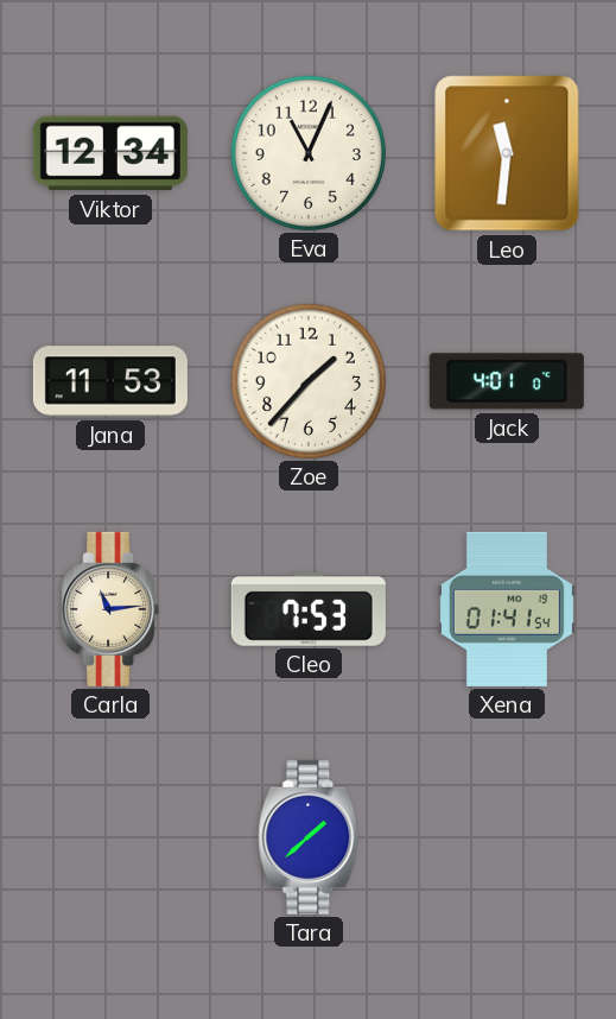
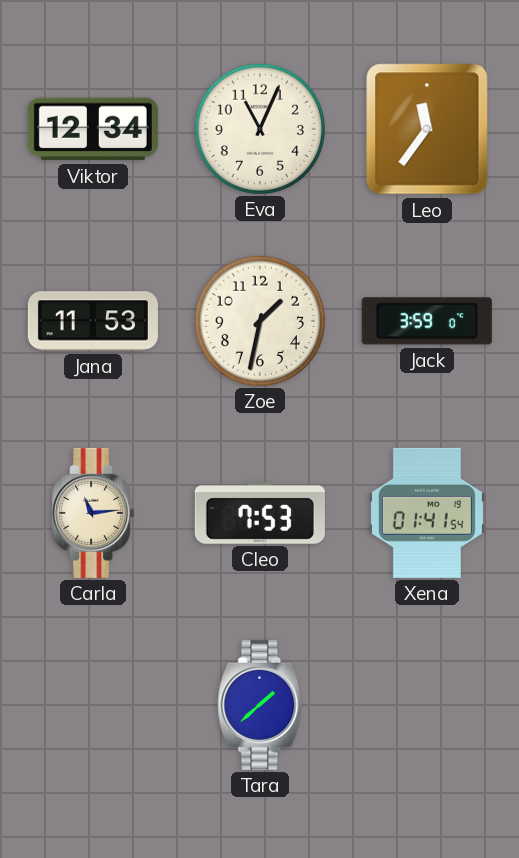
Leo: 11:31 -> 11:36
Zoe: 1:37 -> 1:32
Jack: 4:01 -> 3:59
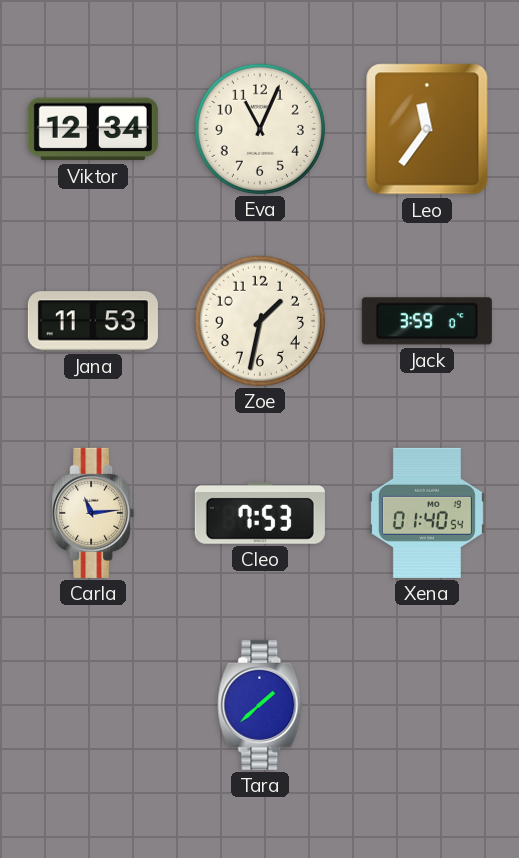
Xena: 01:41 -> 01:40
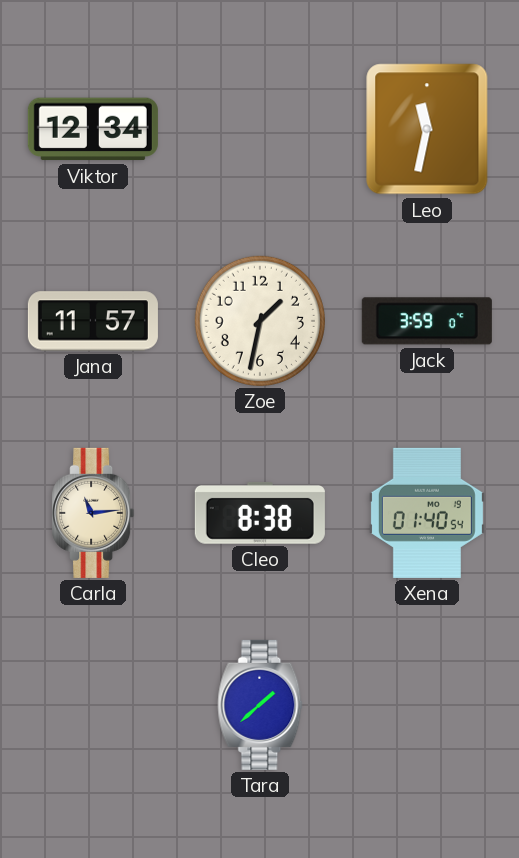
Eva: 11:04 -> none
Leo: 11:36 -> 11:32
Jana: 11:53 -> 11:57
Cleo: 7:53 -> 8:38
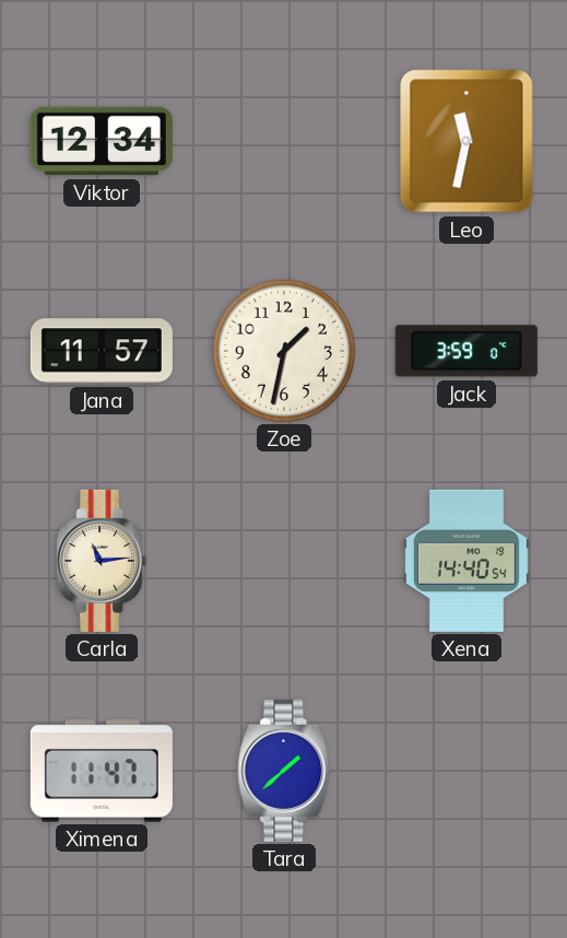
Cleo: 8:38 -> none
Xena: 01:40 -> 14:40
Ximena: none -> 11:47
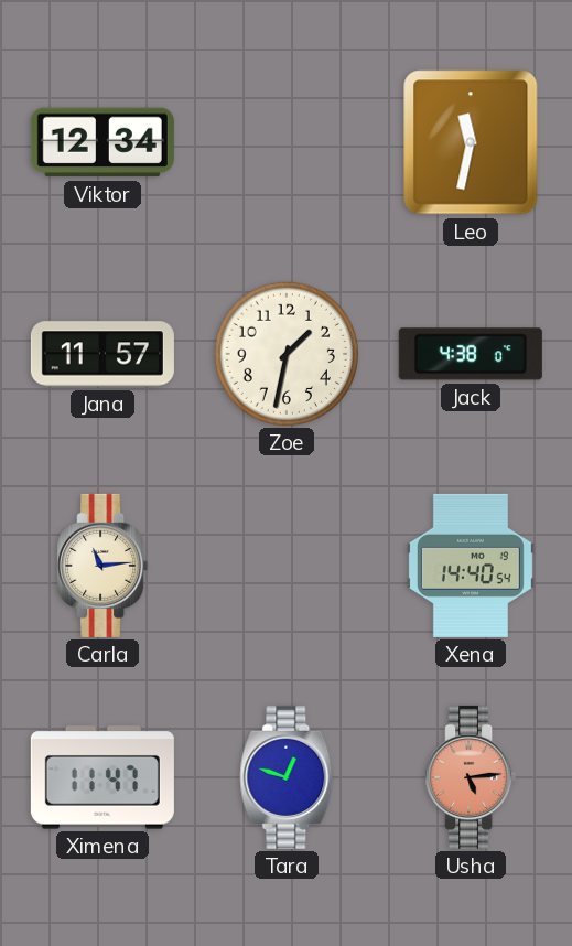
Jack: 3:59 -> 4:38
Tara: 1:38 -> 12:48
Usha: none -> 5:14
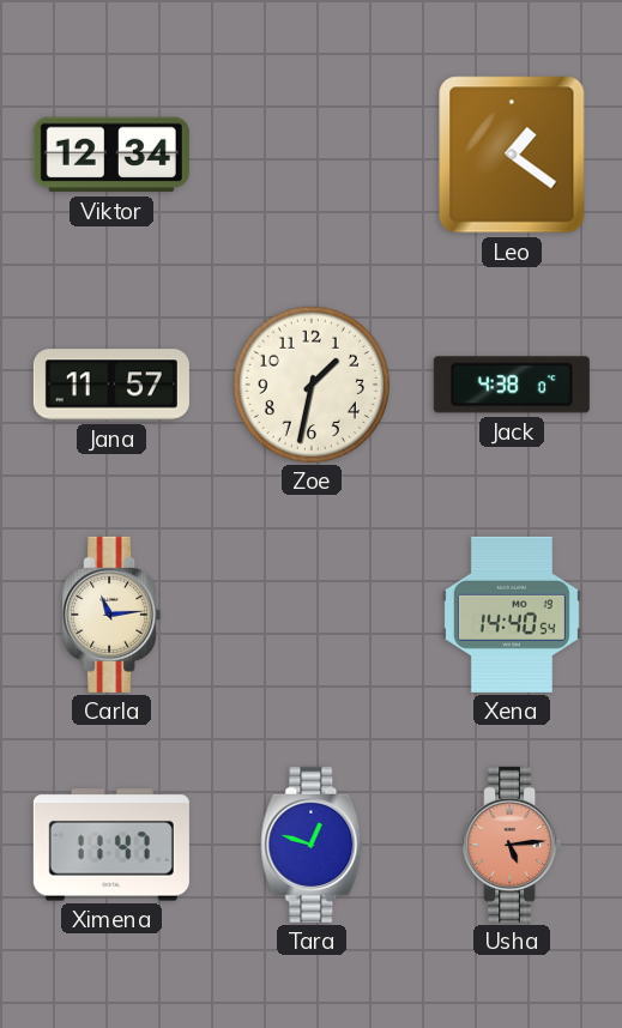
Leo: 11:32 -> 1:21
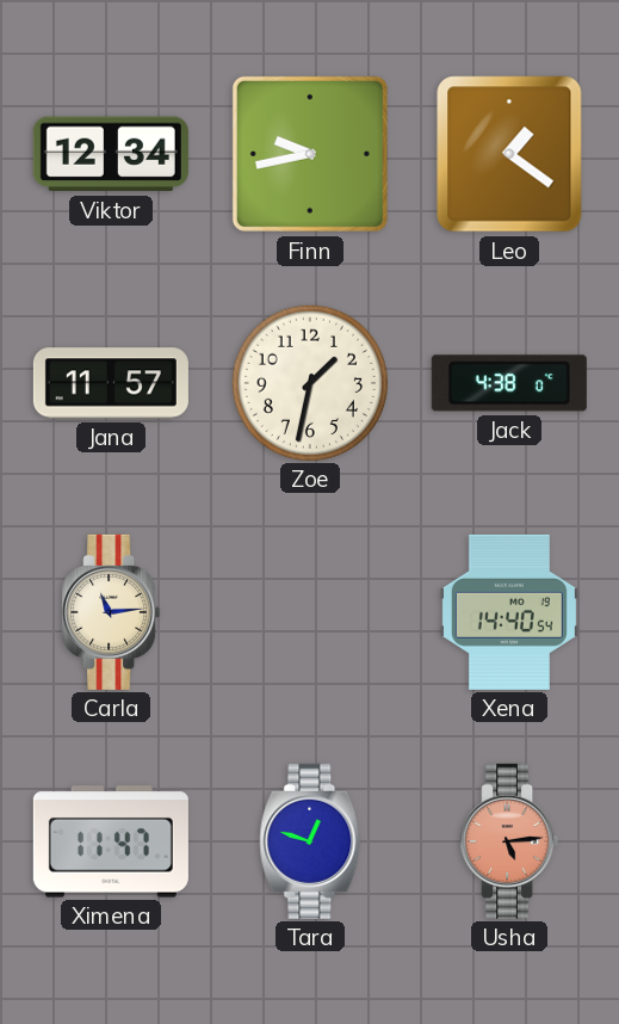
Finn: none -> 9:43
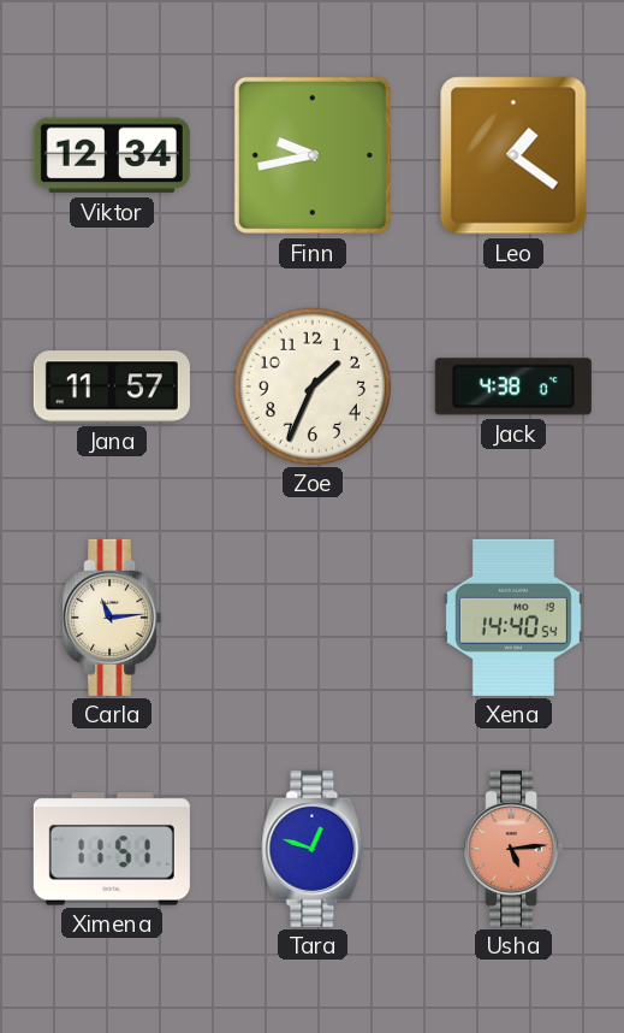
Zoe: 1:32 -> 1:34
Ximena: 11:47 -> 11:51
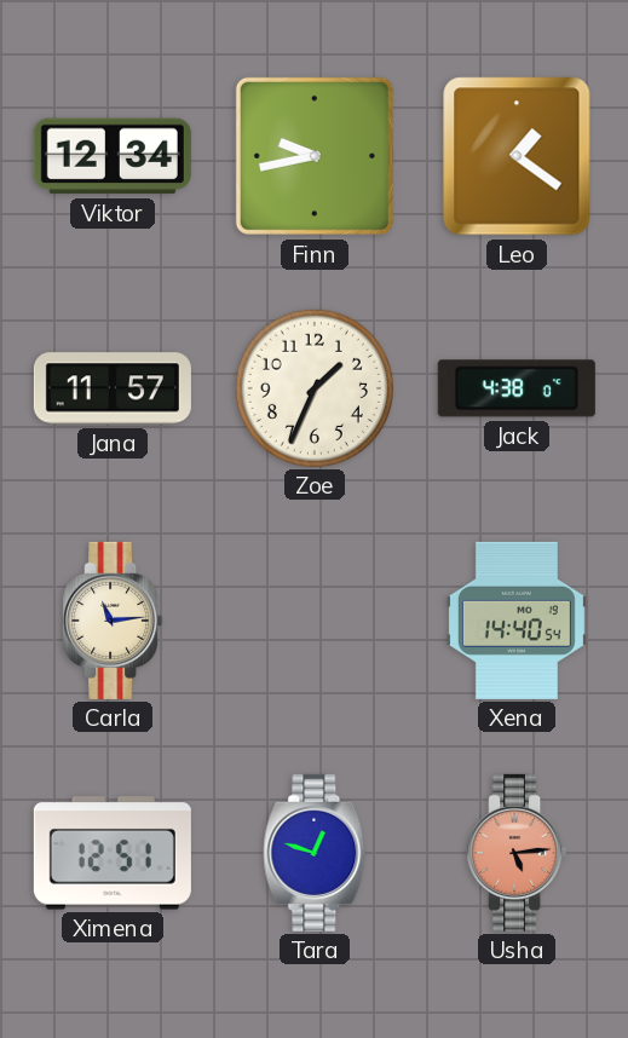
Ximena: 11:51 -> 12:51
